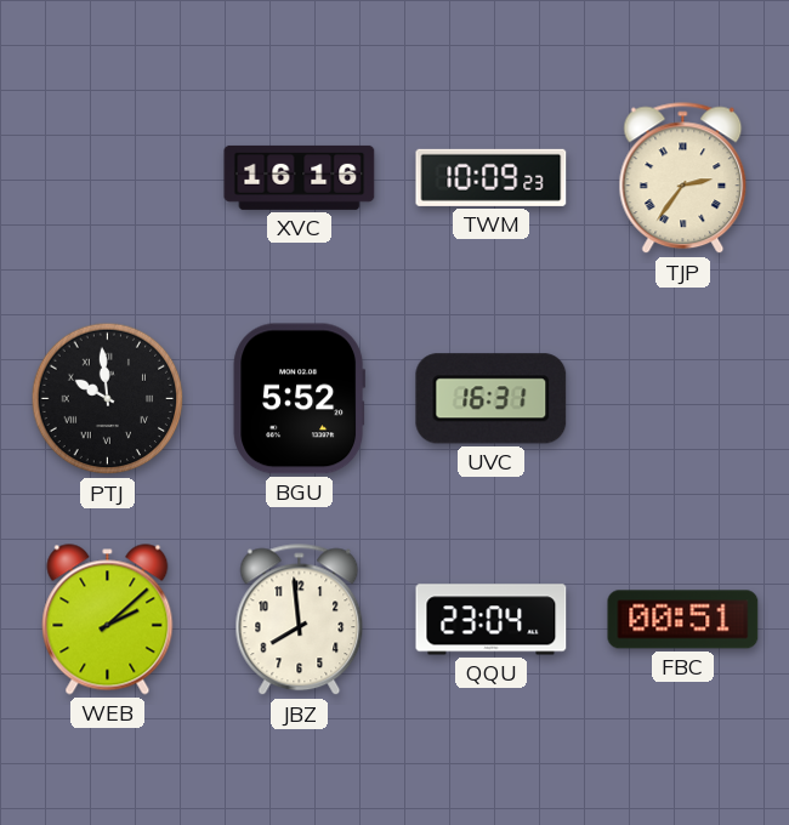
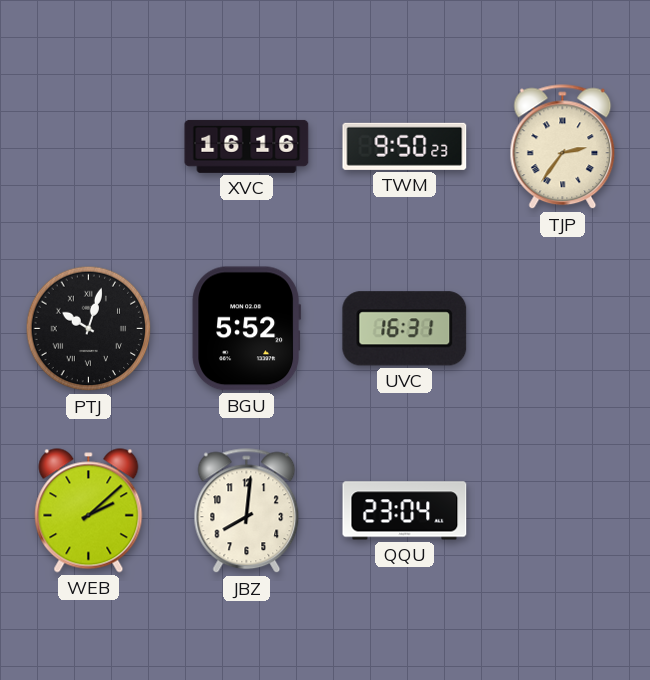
TWM: 10:09 -> 9:50
PTJ: 9:59 -> 10:03
JBZ: 7:59 -> 8:01
FBC: 00:51 -> none
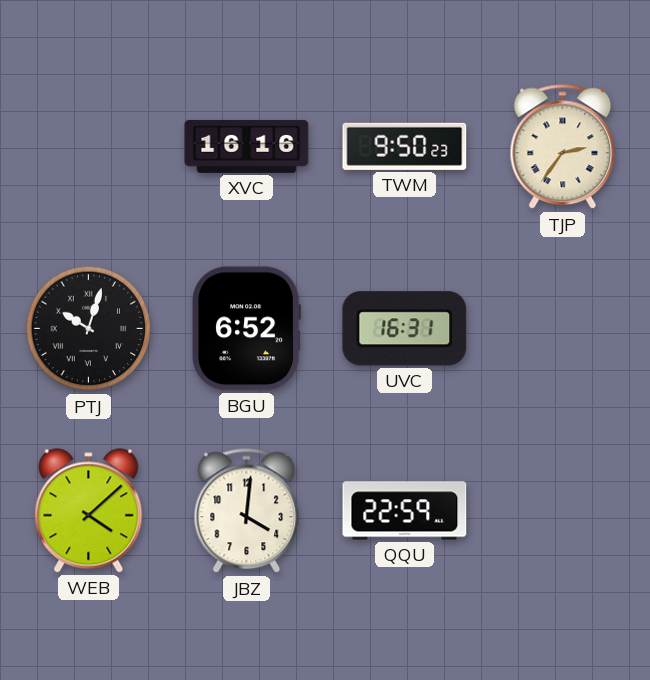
BGU: 5:52 -> 6:52
WEB: 2:08 -> 4:08
JBZ: 8:01 -> 4:01
QQU: 23:04 -> 22:59
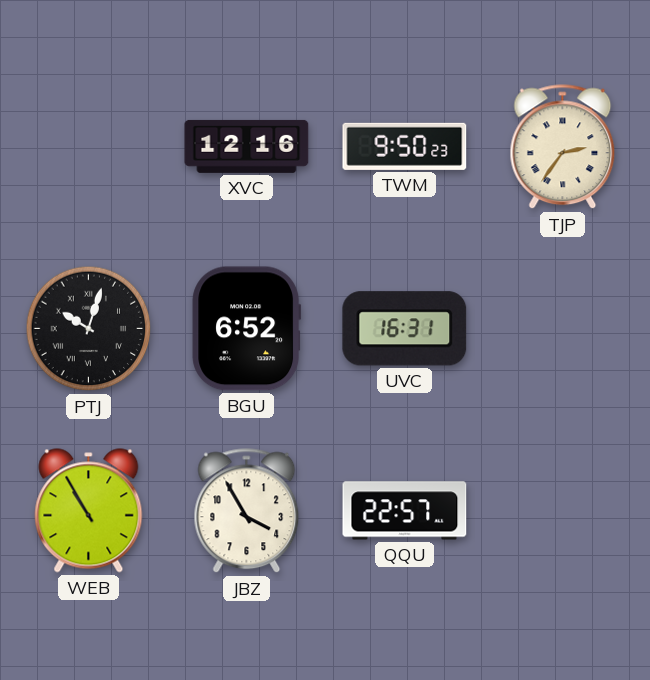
XVC: 16:16 -> 12:16
WEB: 4:08 -> 10:55
JBZ: 4:01 -> 3:55
QQU: 22:59 -> 22:57
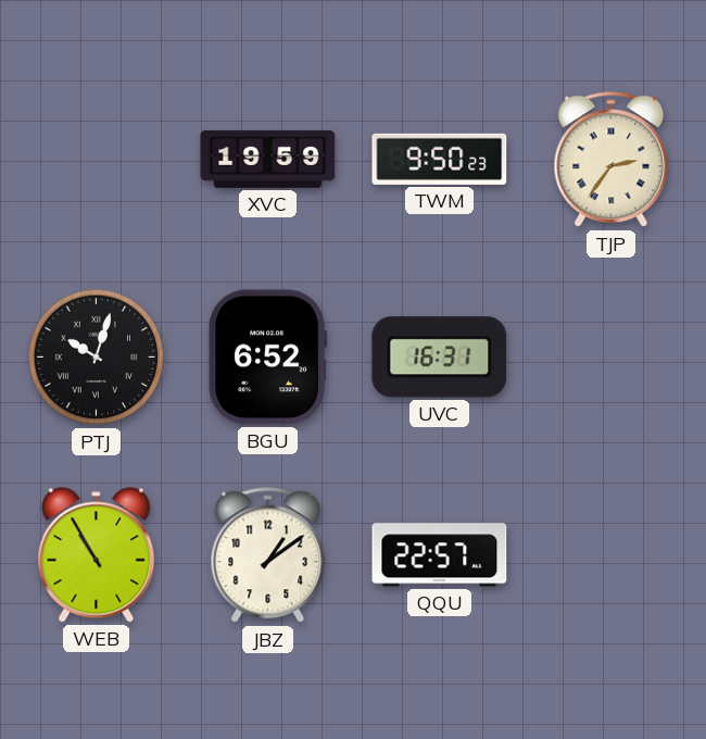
XVC: 12:16 -> 19:59
JBZ: 3:55 -> 1:09
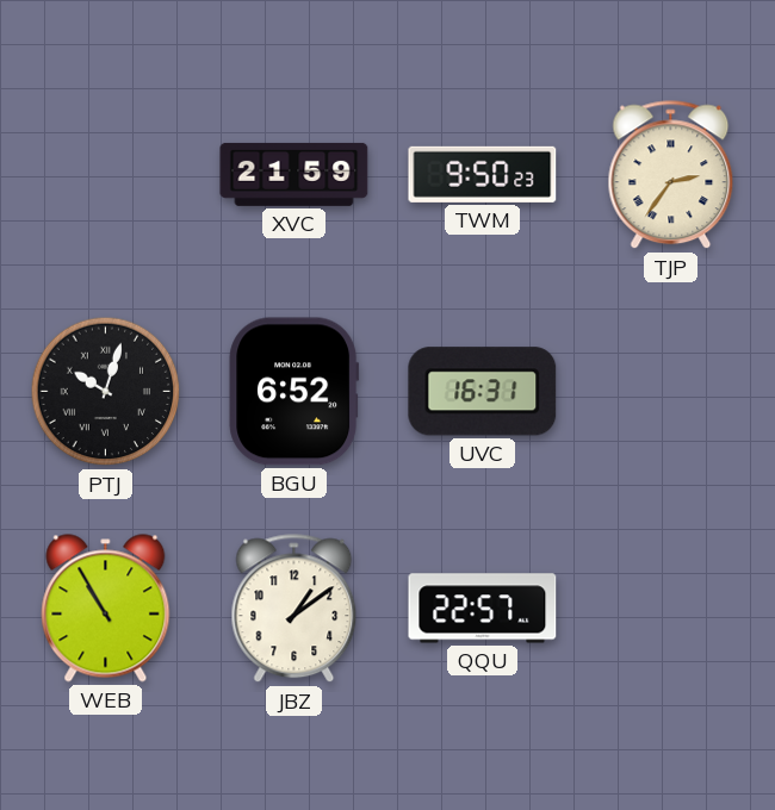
XVC: 19:59 -> 21:59
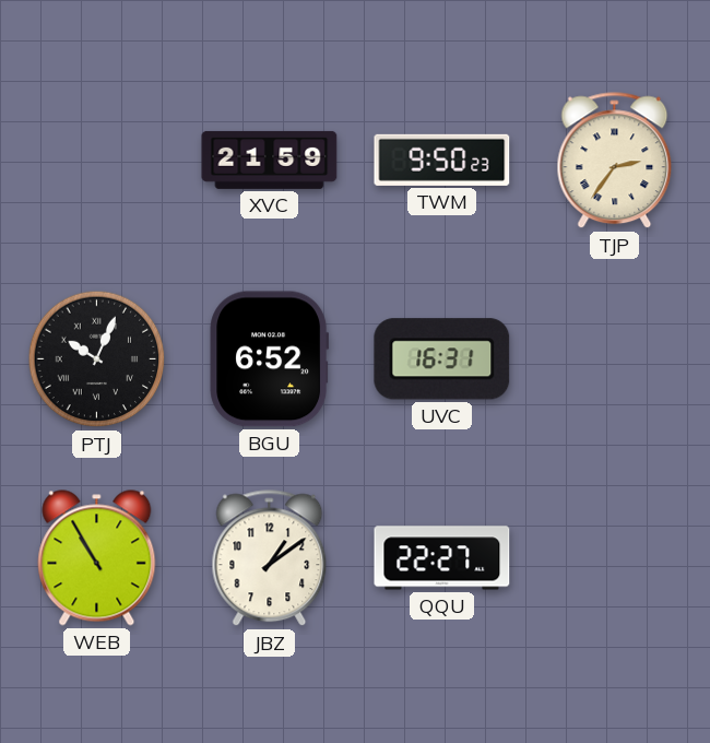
PTJ: 10:03 -> 10:04
QQU: 22:57 -> 22:27
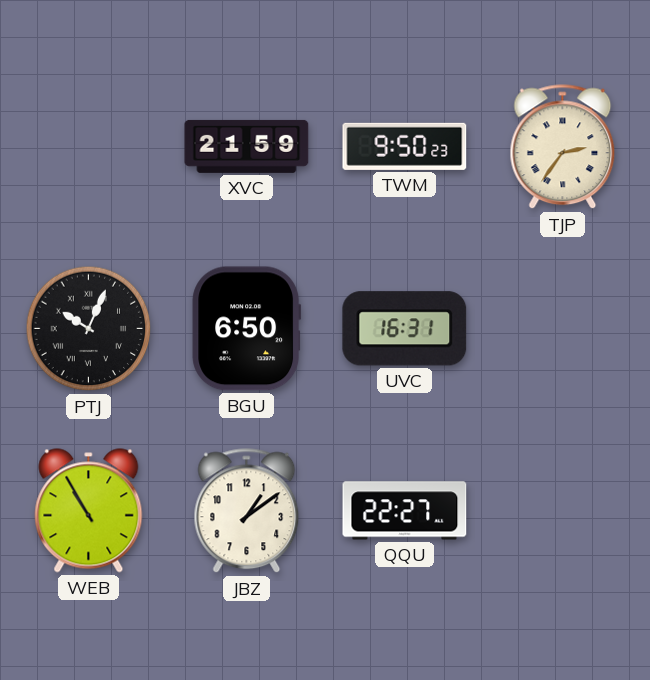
BGU: 6:52 -> 6:50
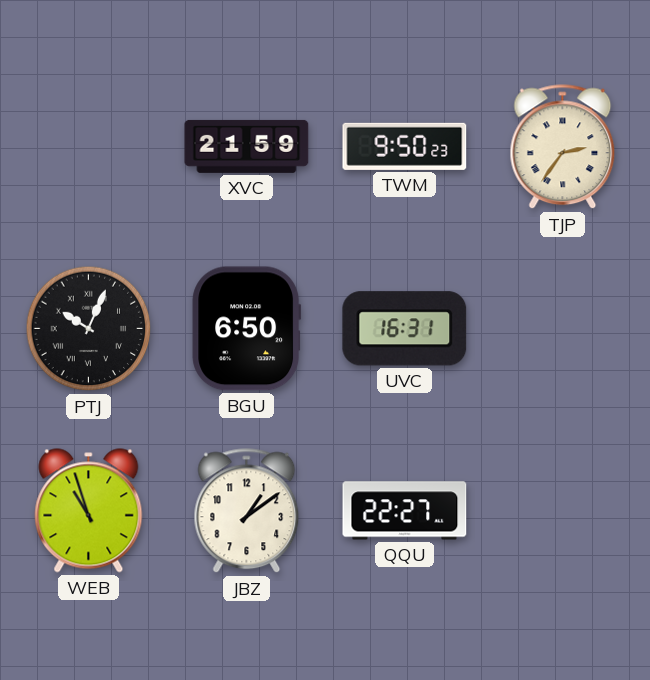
WEB: 10:55 -> 10:57
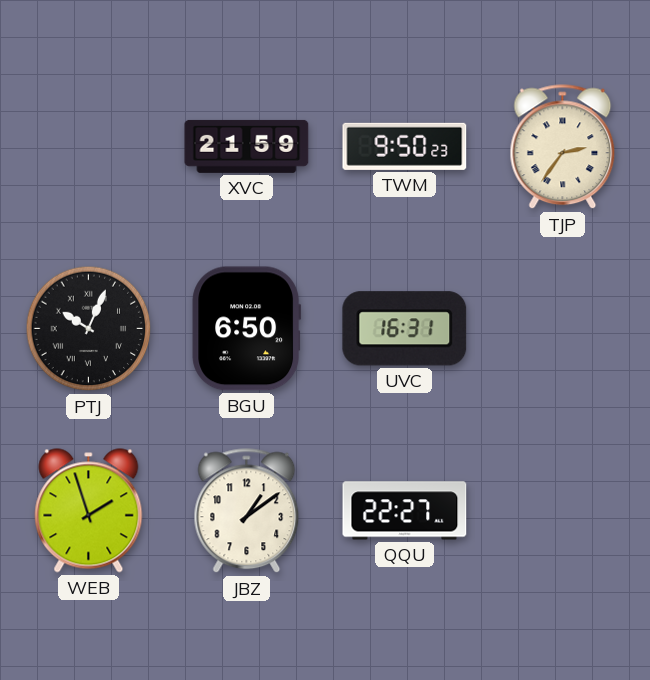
WEB: 10:57 -> 1:57
